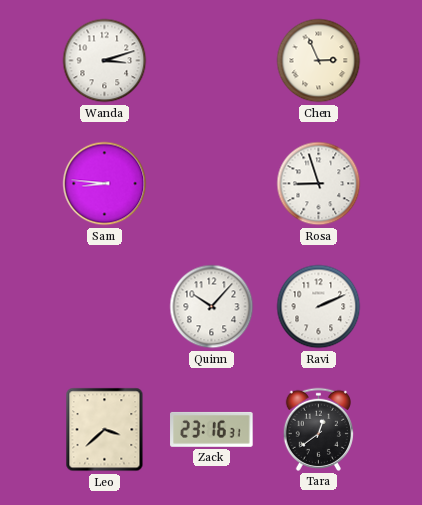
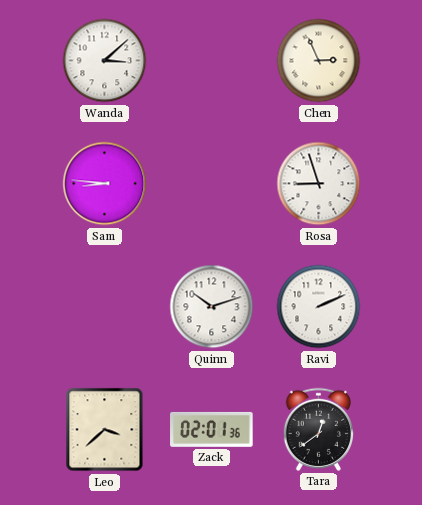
Wanda: 3:12 -> 3:08
Quinn: 10:07 -> 10:12
Zack: 23:16 -> 02:01
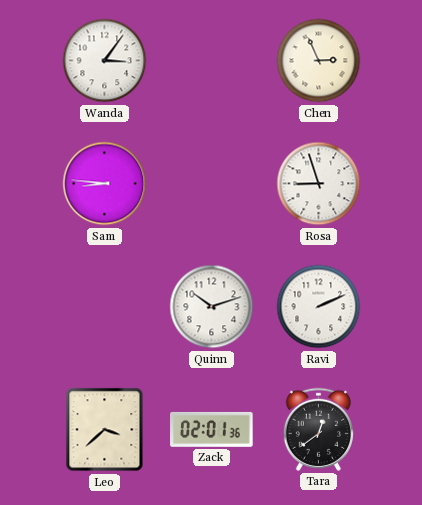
Wanda: 3:08 -> 3:06
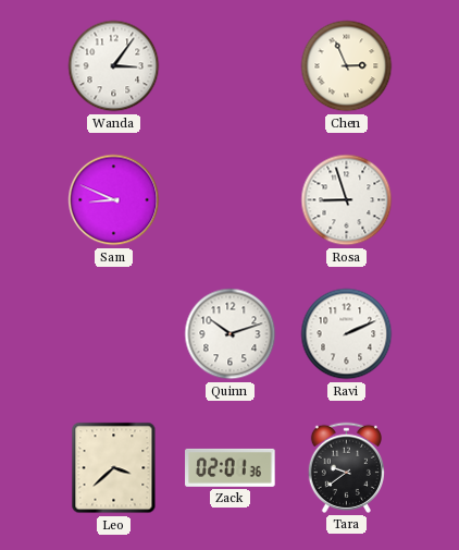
Sam: 8:46 -> 8:49
Tara: 12:39 -> 9:39
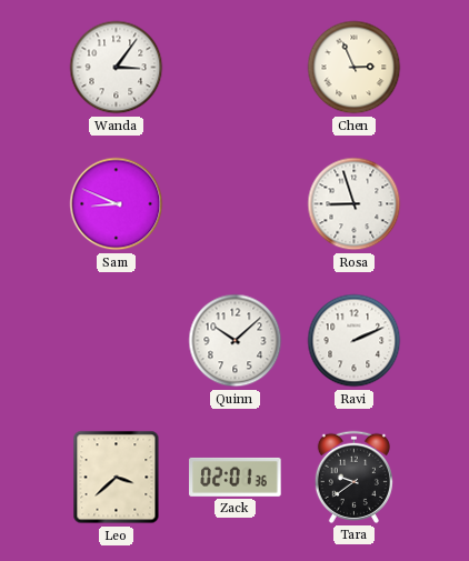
Quinn: 10:12 -> 10:08
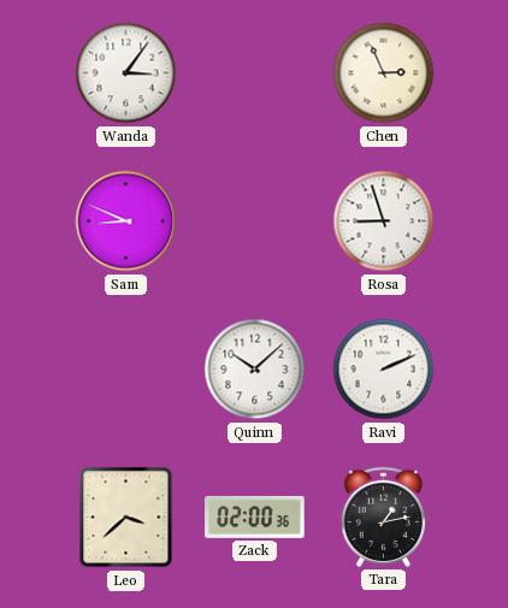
Zack: 02:01 -> 02:00
Tara: 9:39 -> 1:13
